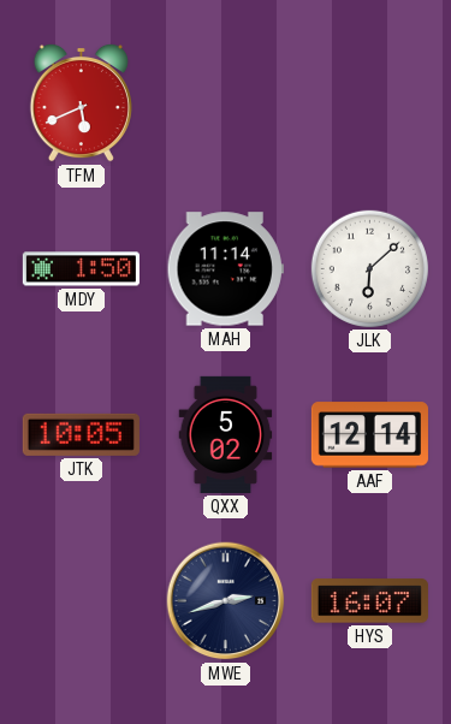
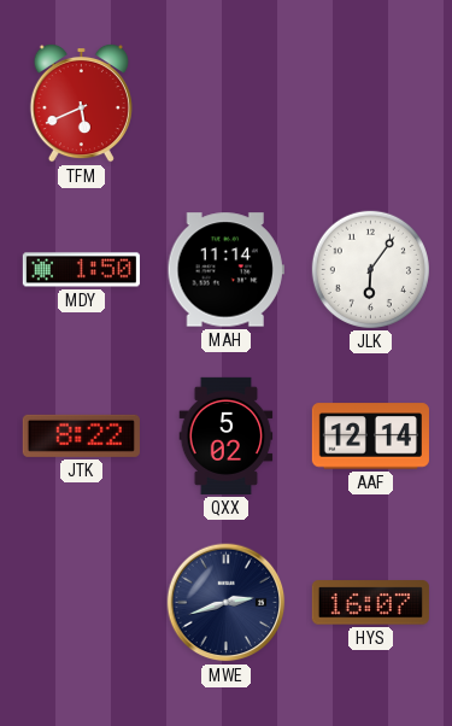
JLK: 6:08 -> 6:06
JTK: 10:05 -> 8:22
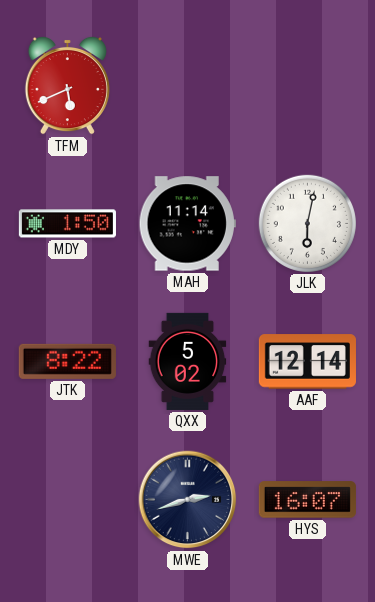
JLK: 6:06 -> 6:02
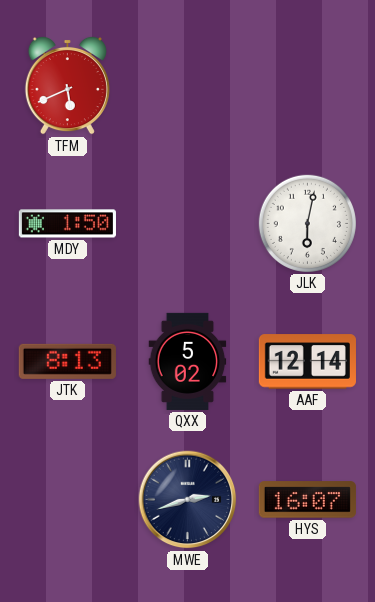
MAH: 11:14 -> none
JTK: 8:22 -> 8:13
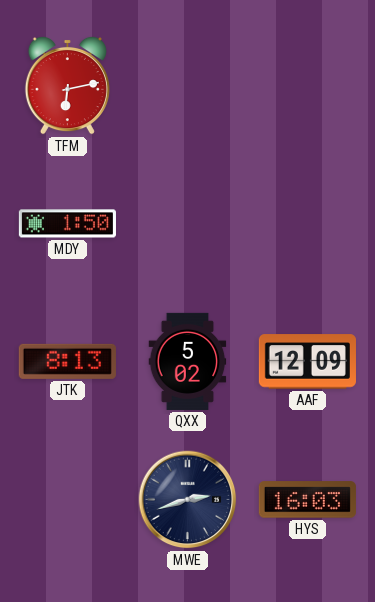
TFM: 5:41 -> 6:13
JLK: 6:02 -> none
AAF: 12:14 -> 12:09
HYS: 16:07 -> 16:03
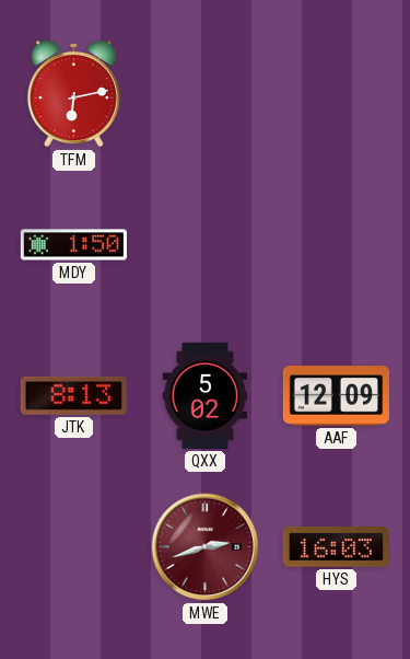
MWE dial: navy -> burgundy
